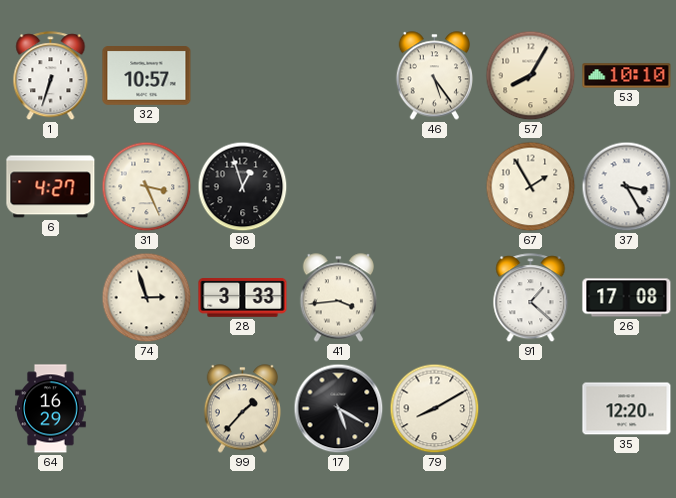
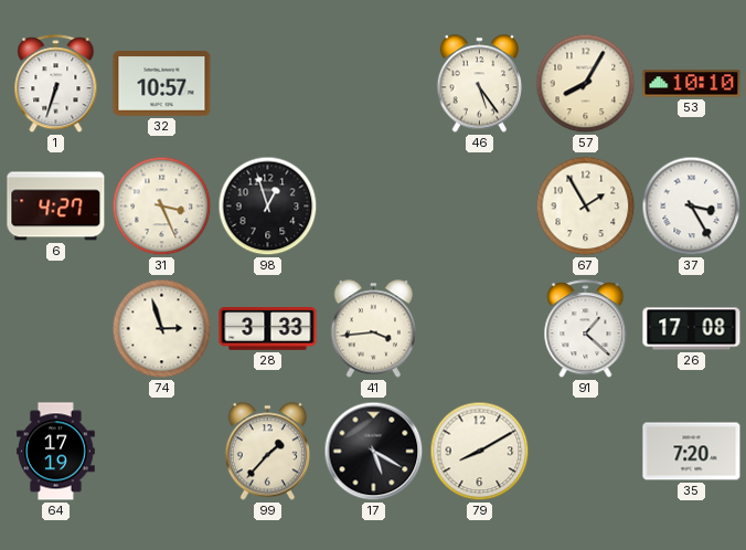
64: 16:29 -> 17:19
35: 12:20 -> 7:20
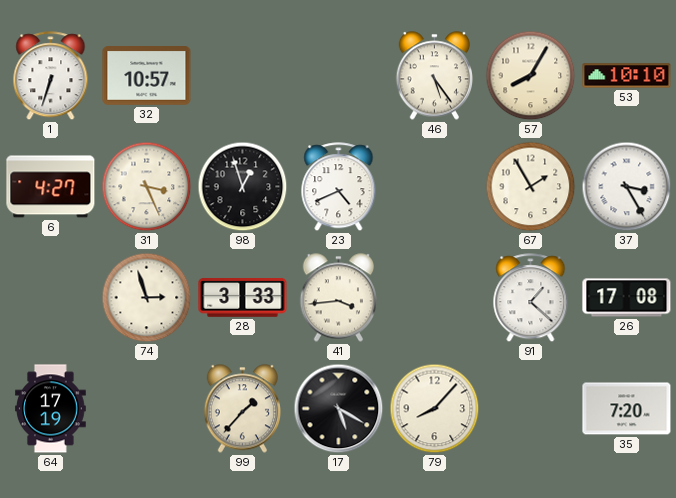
23: none -> 4:41
79: 8:10 -> 8:07
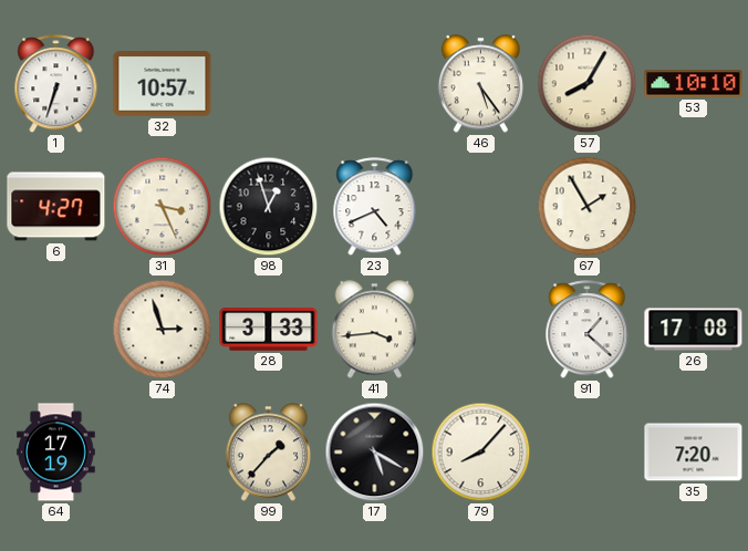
37: 3:25 -> none
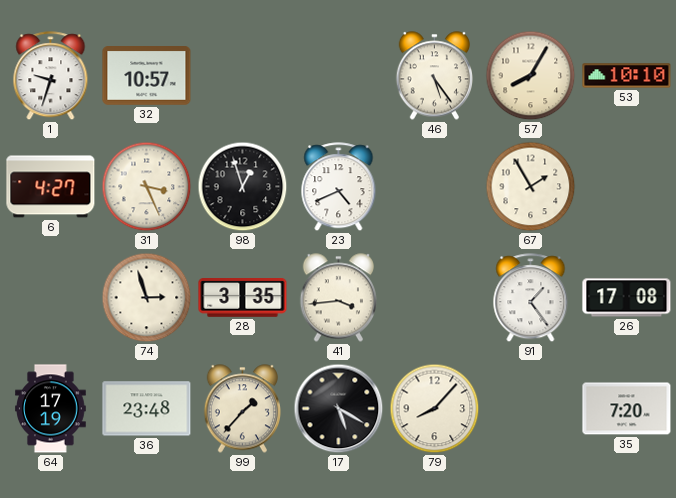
1: 6:33 -> 9:33
28: 3:33 -> 3:35
91: 1:22 -> 1:24
36: none -> 23:48
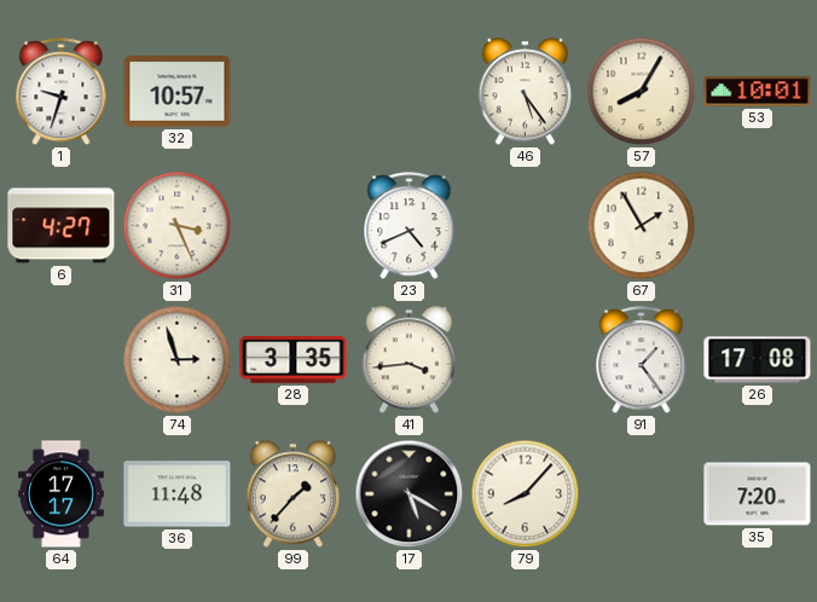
53: 10:10 -> 10:01
98: 12:57 -> none
64: 17:19 -> 17:17
36: 23:48 -> 11:48
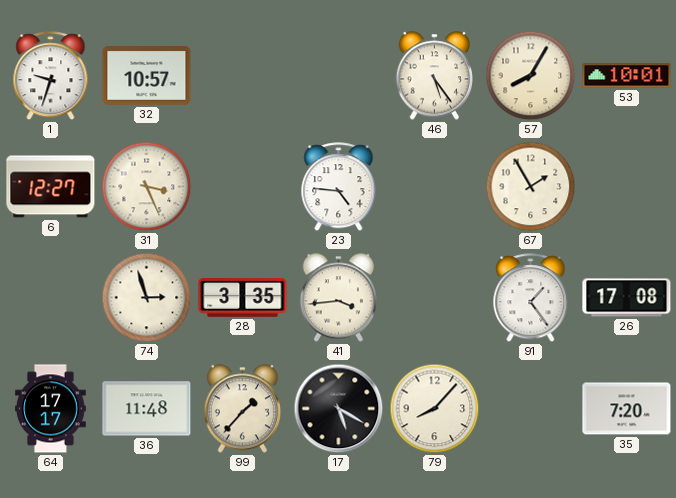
6: 4:27 -> 12:27
23: 4:41 -> 4:46
